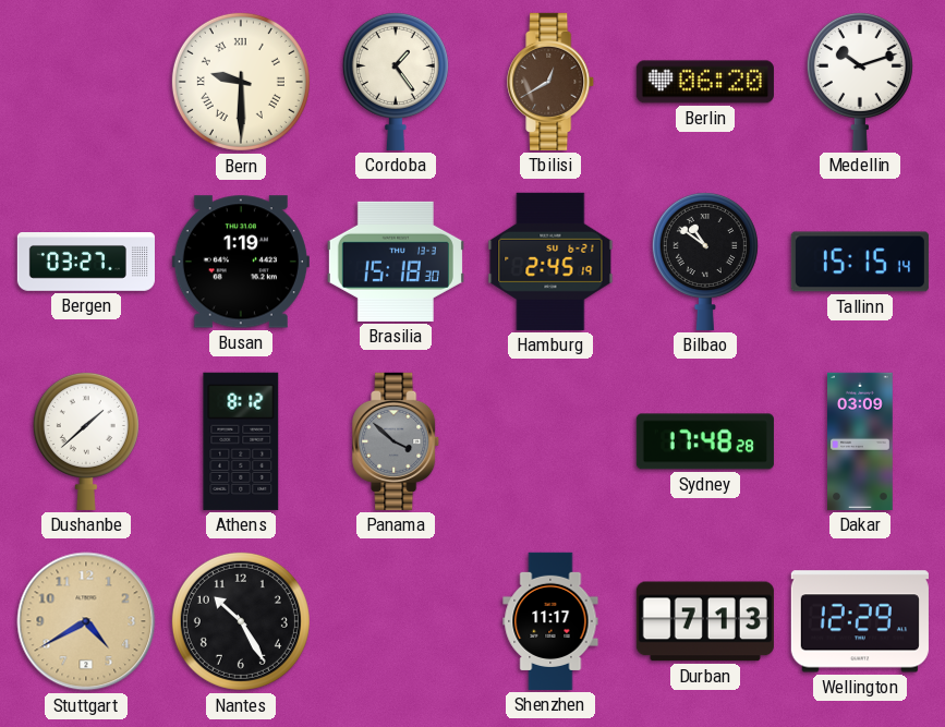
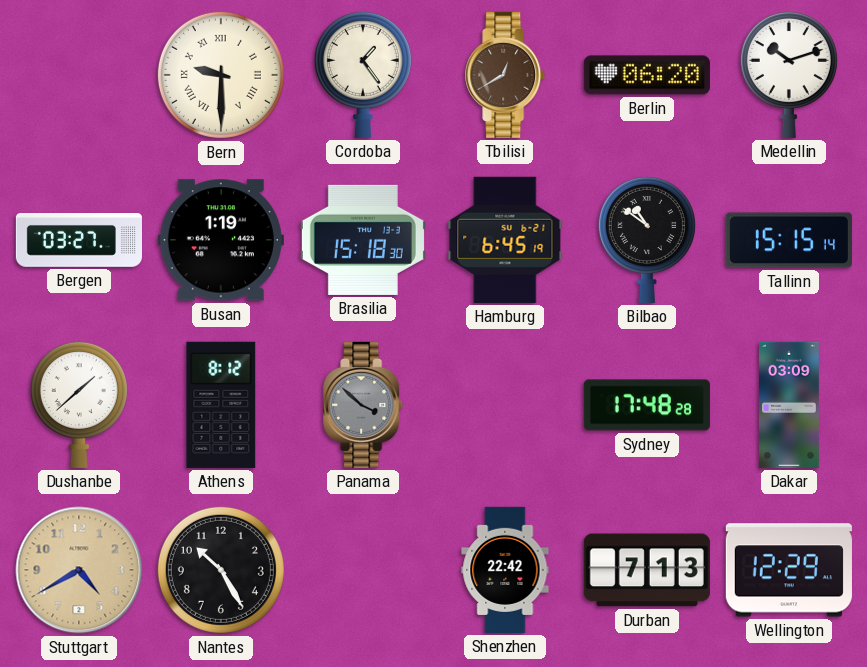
Hamburg: 2:45 -> 6:45
Shenzhen: 11:17 -> 22:42
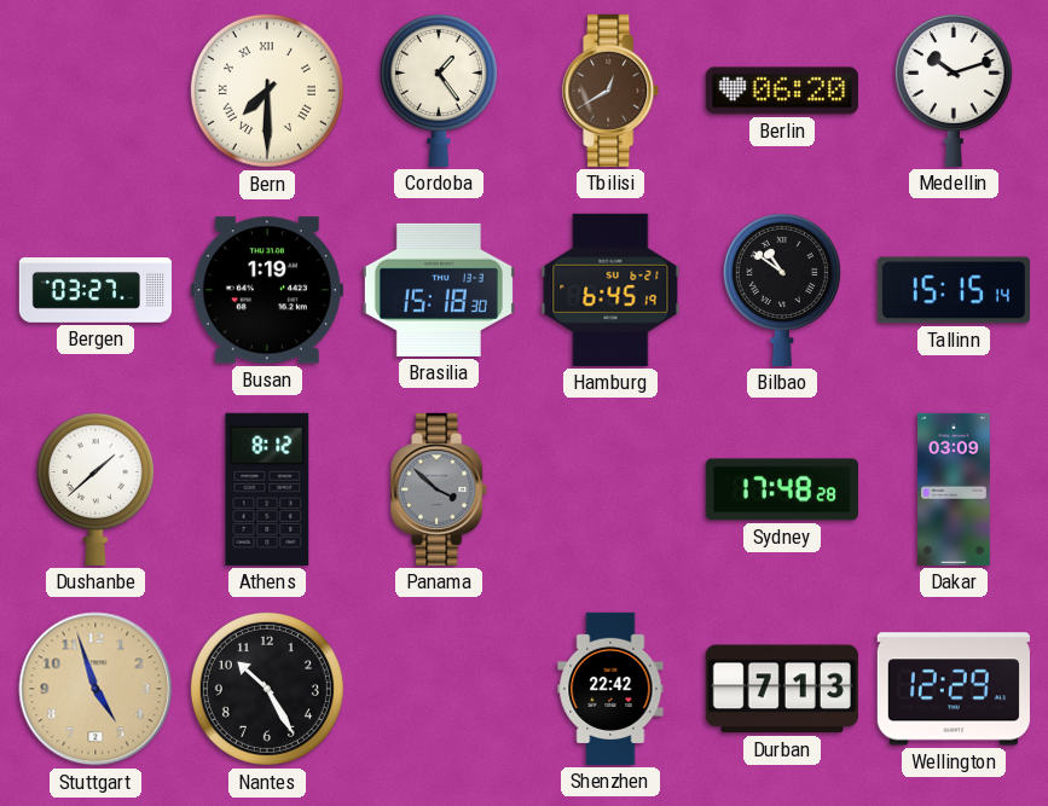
Bern: 9:30 -> 7:30
Stuttgart: 4:40 -> 4:57
